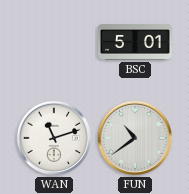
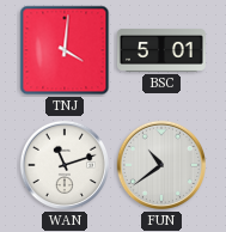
TNJ: none -> 4:01
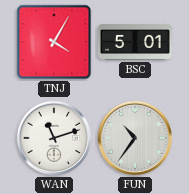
TNJ: 4:01 -> 4:05
FUN: 10:39 -> 10:36
